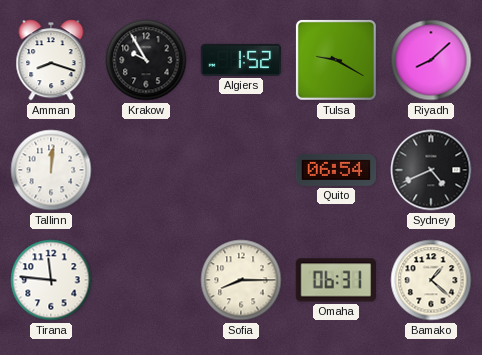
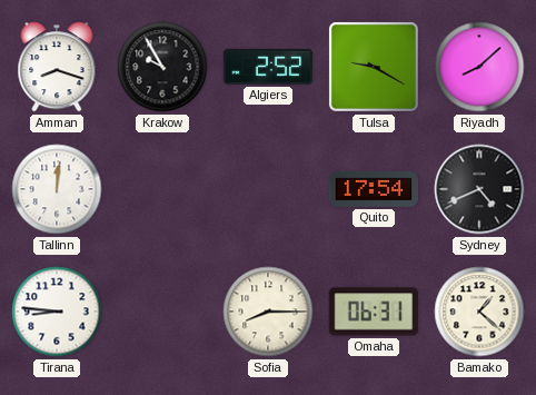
Algiers: 1:52 -> 2:52
Quito: 06:54 -> 17:54
Tirana: 11:46 -> 8:46
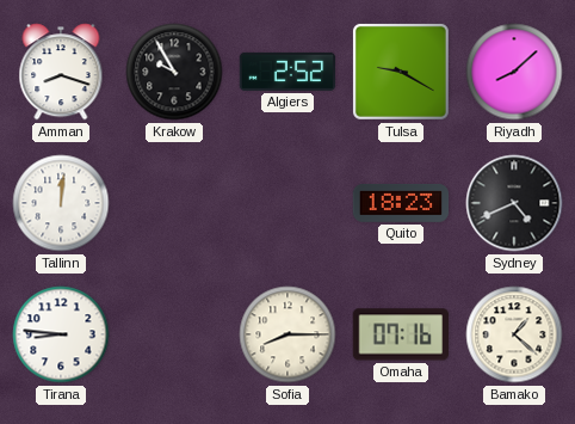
Quito: 17:54 -> 18:23
Omaha: 06:31 -> 07:16
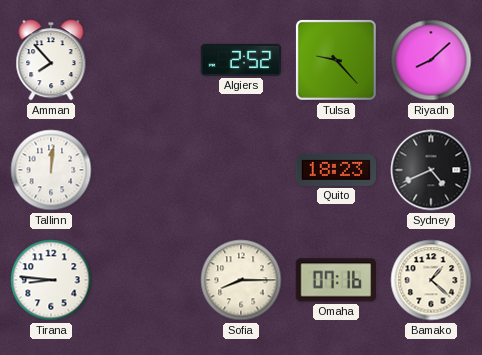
Amman: 8:18 -> 7:53
Krakow: 9:55 -> none
Tulsa: 9:20 -> 9:23
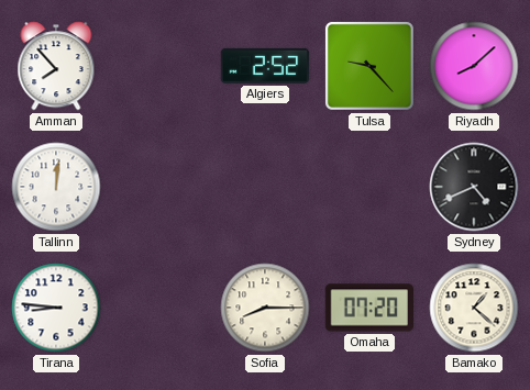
Quito: 18:23 -> none
Omaha: 07:16 -> 07:20
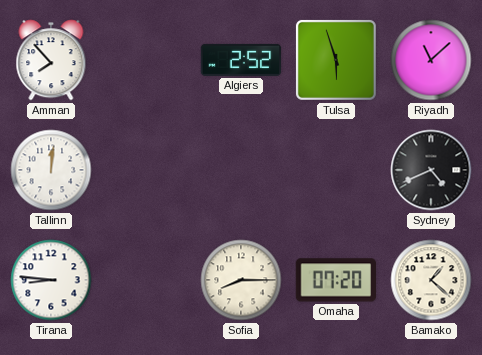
Tulsa: 9:23 -> 5:57
Riyadh: 8:08 -> 11:08
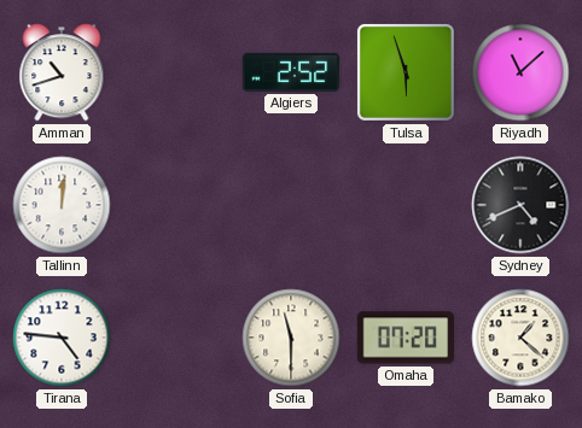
Amman: 7:53 -> 10:42
Tirana: 8:46 -> 4:46
Sofia: 8:15 -> 11:30
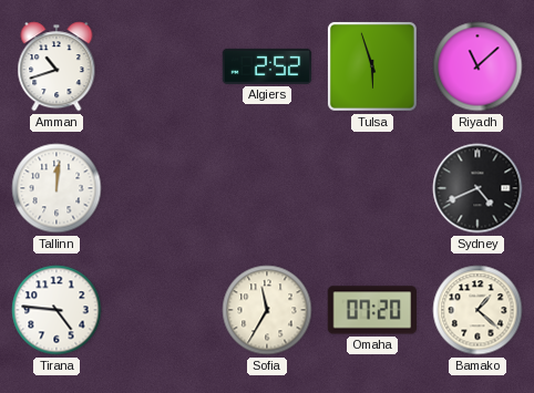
Sofia: 11:30 -> 11:35
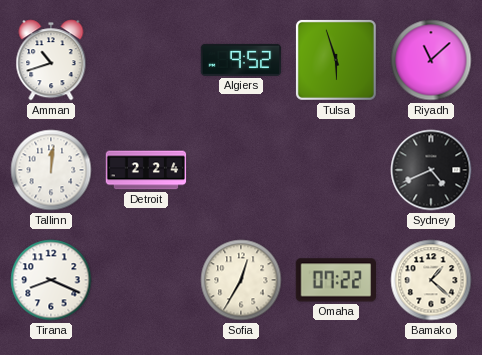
Algiers: 2:52 -> 9:52
Detroit: none -> 2:24
Tirana: 4:46 -> 8:19
Sofia: 11:35 -> 12:35
Omaha: 07:20 -> 07:22
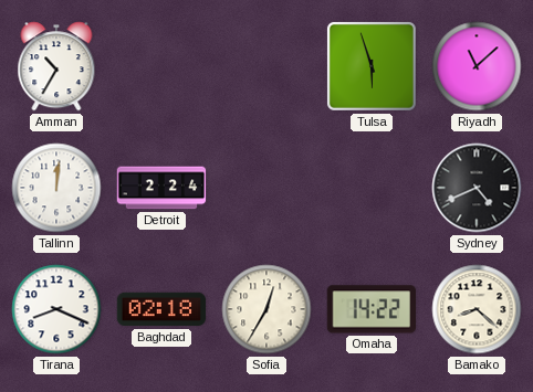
Amman: 10:42 -> 10:35
Algiers: 9:52 -> none
Baghdad: none -> 02:18
Omaha: 07:22 -> 14:22
Bamako: 1:22 -> 8:22
